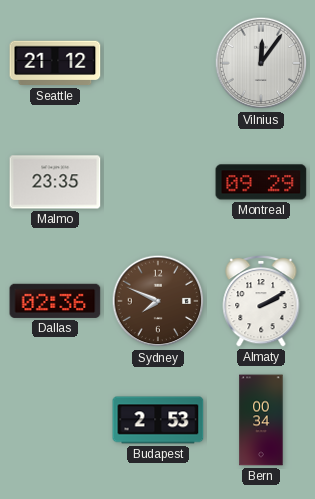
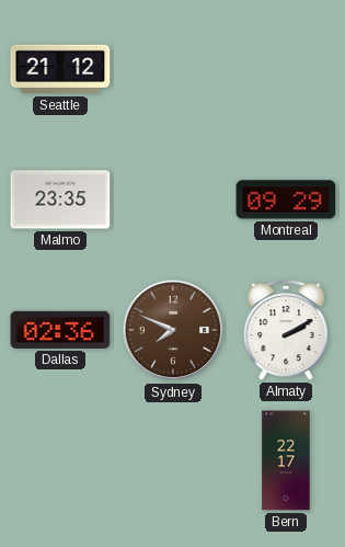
Vilnius: 12:06 -> none
Budapest: 2:53 -> none
Bern: 00:34 -> 22:17
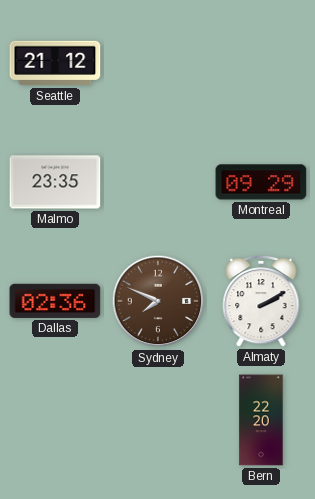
Bern: 22:17 -> 22:20
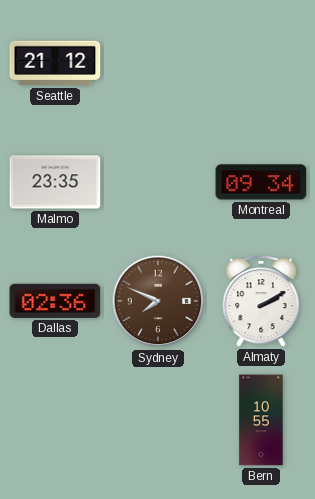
Montreal: 09:29 -> 09:34
Bern: 22:20 -> 10:55
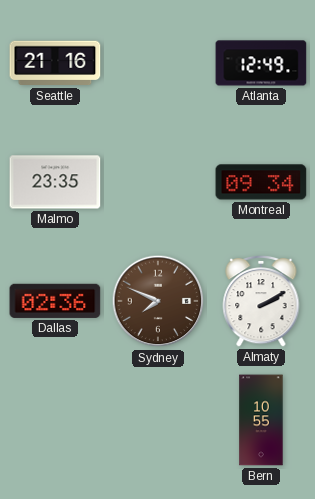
Seattle: 21:12 -> 21:16
Atlanta: none -> 12:49
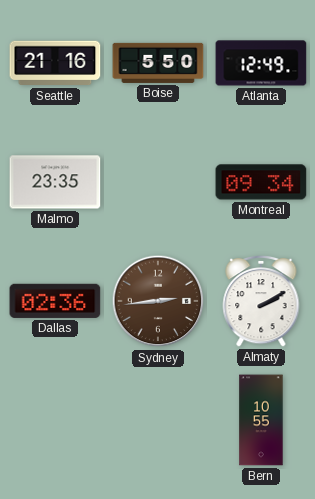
Boise: none -> 5:50
Sydney: 7:49 -> 2:44
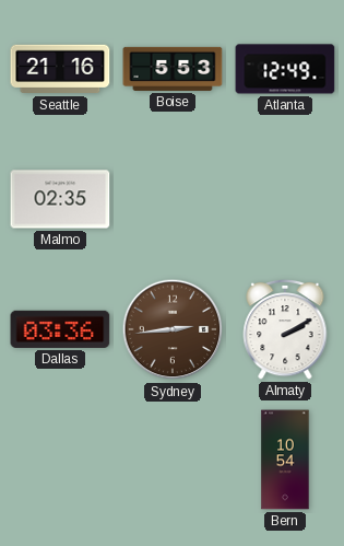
Boise: 5:50 -> 5:53
Malmo: 23:35 -> 02:35
Montreal: 09:34 -> none
Dallas: 02:36 -> 03:36
Bern: 10:55 -> 10:54
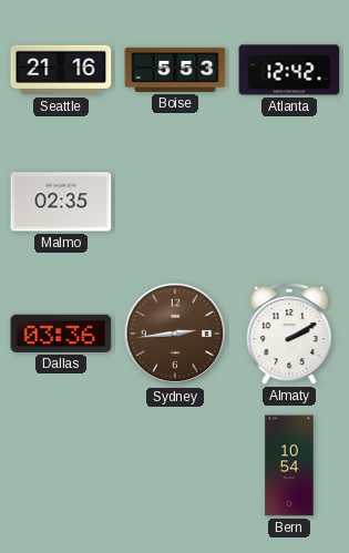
Atlanta: 12:49 -> 12:42
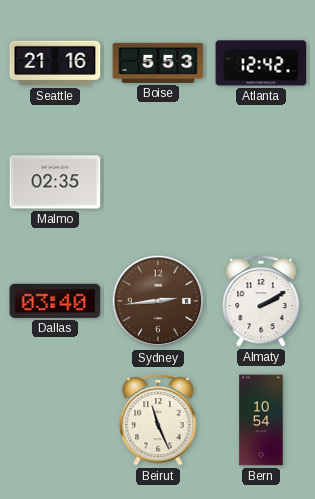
Dallas: 03:36 -> 03:40
Beirut: none -> 11:26
